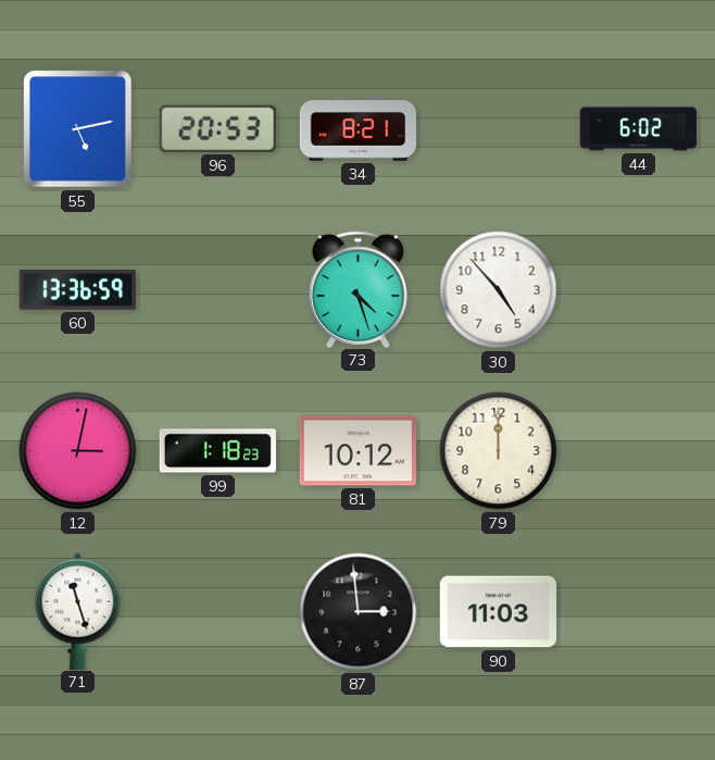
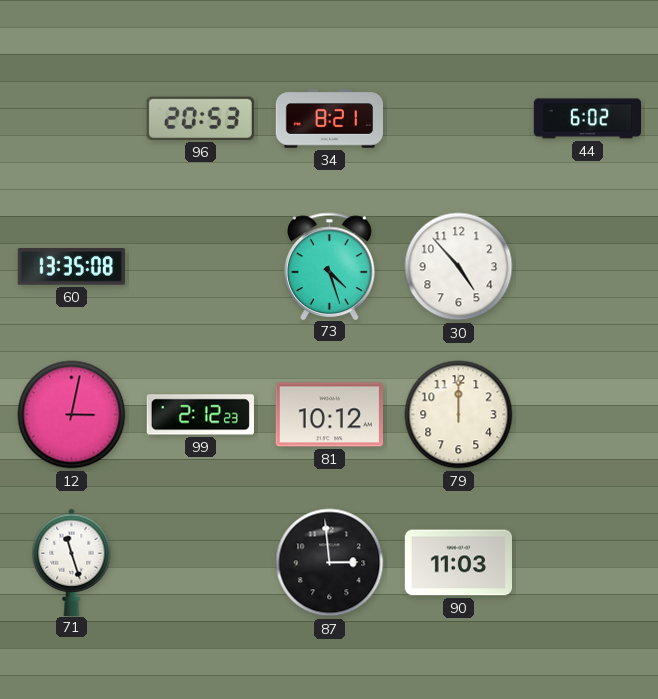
55: 5:13 -> none
60: 13:36 -> 13:35
99: 1:18 -> 2:12
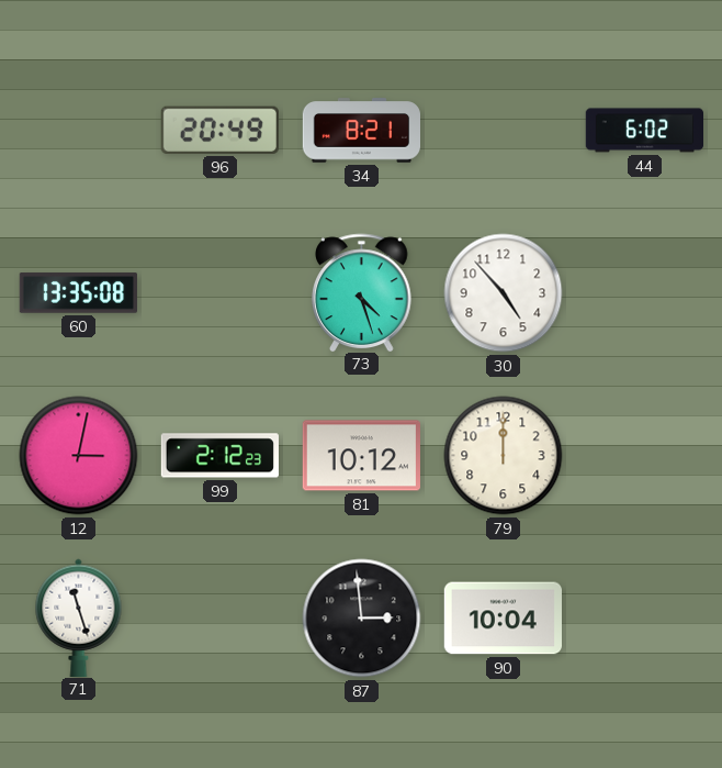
96: 20:53 -> 20:49
90: 11:03 -> 10:04
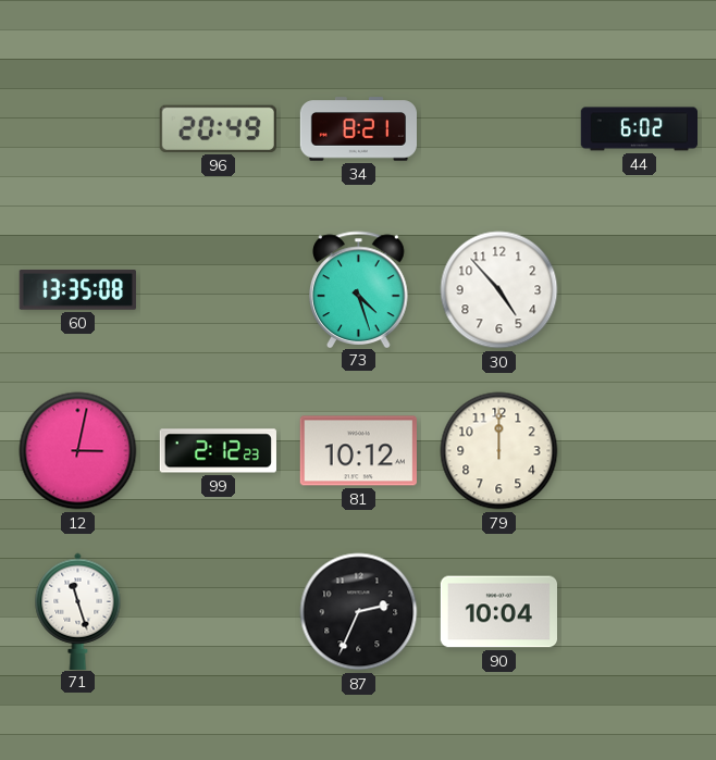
87: 2:59 -> 2:34
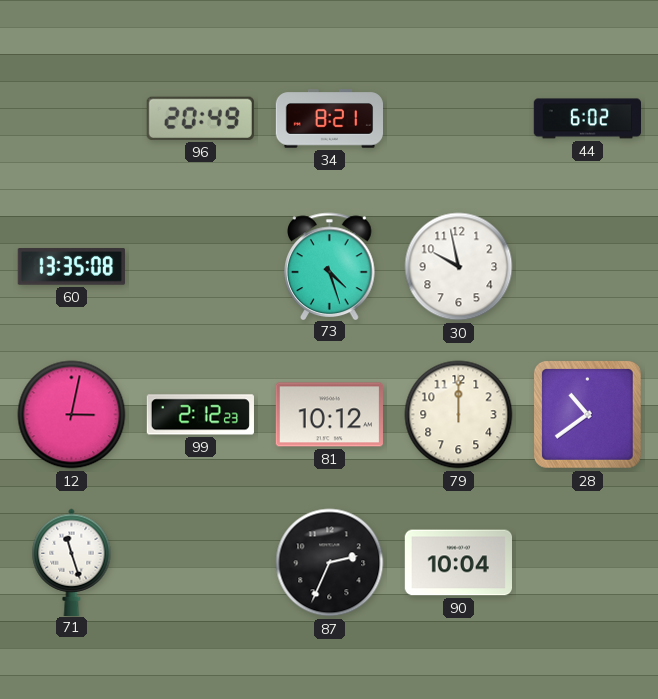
30: 4:53 -> 9:58
28: none -> 10:39
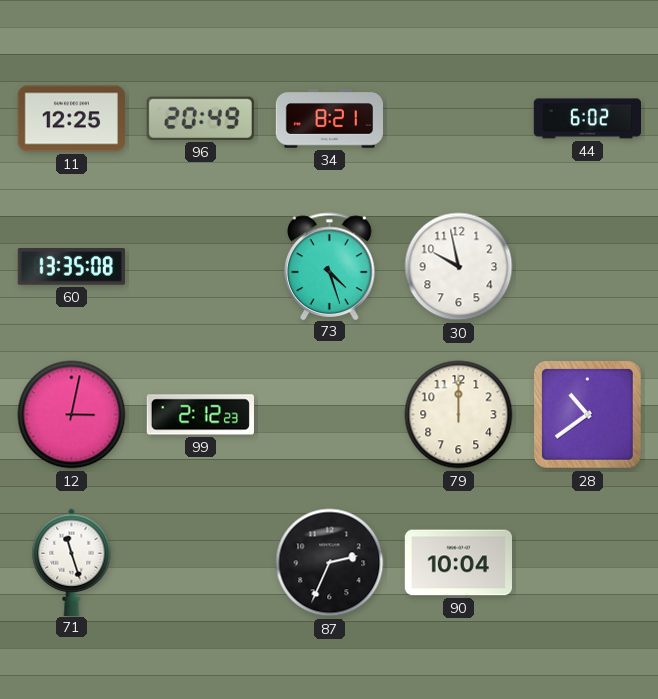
11: none -> 12:25
81: 10:12 -> none
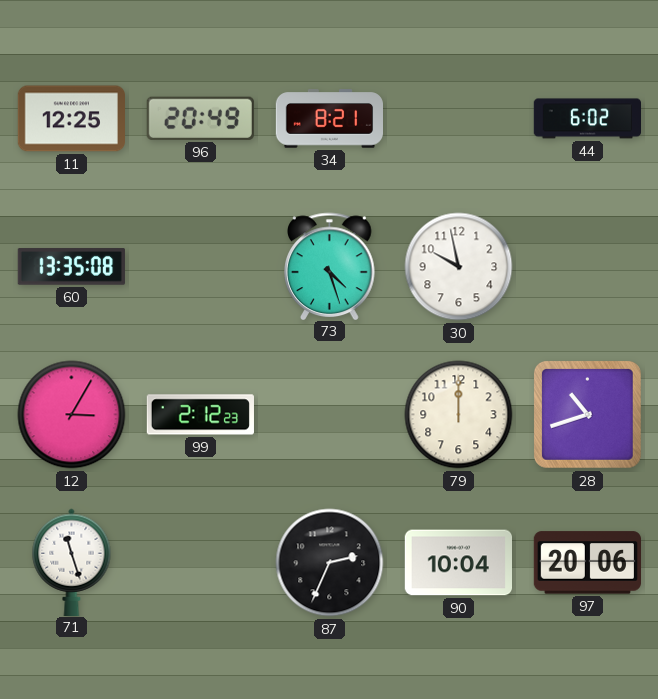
12: 3:02 -> 3:05
28: 10:39 -> 10:42
97: none -> 20:06
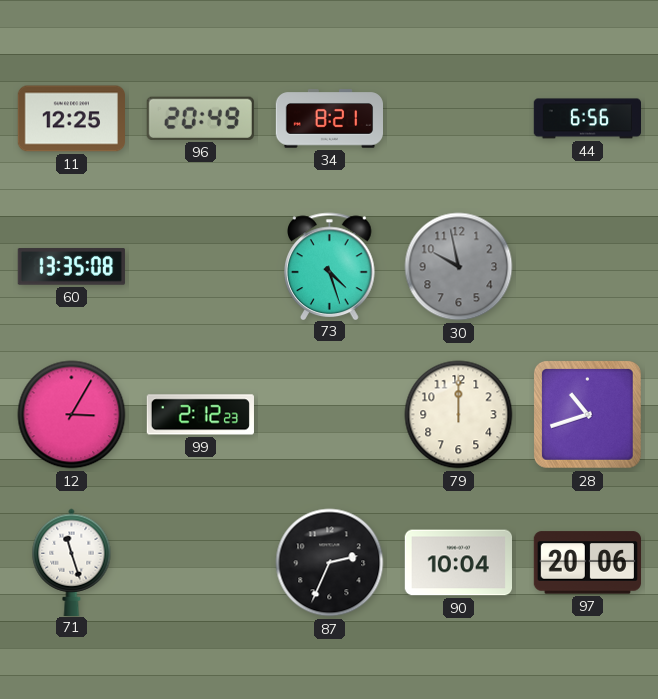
44: 6:02 -> 6:56
30 dial: white -> grey
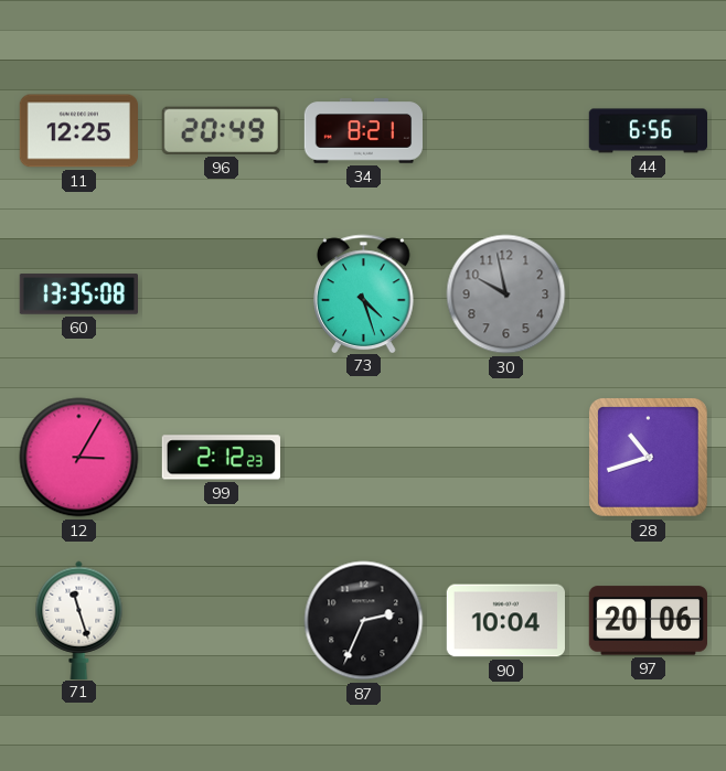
79: 12:00 -> none
